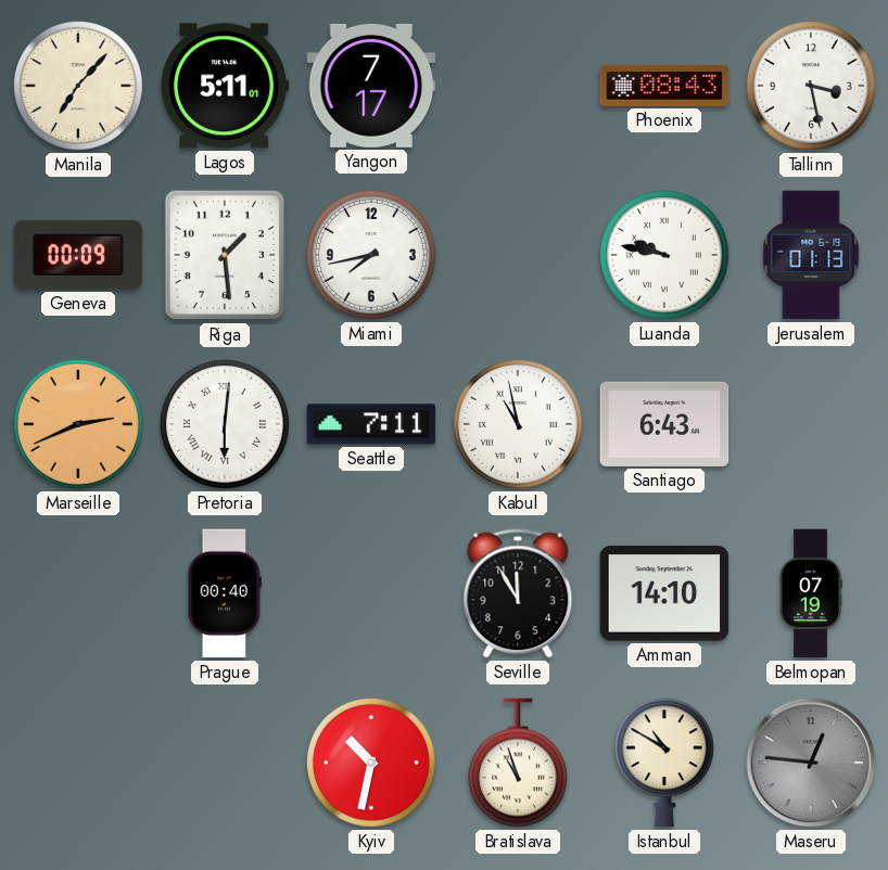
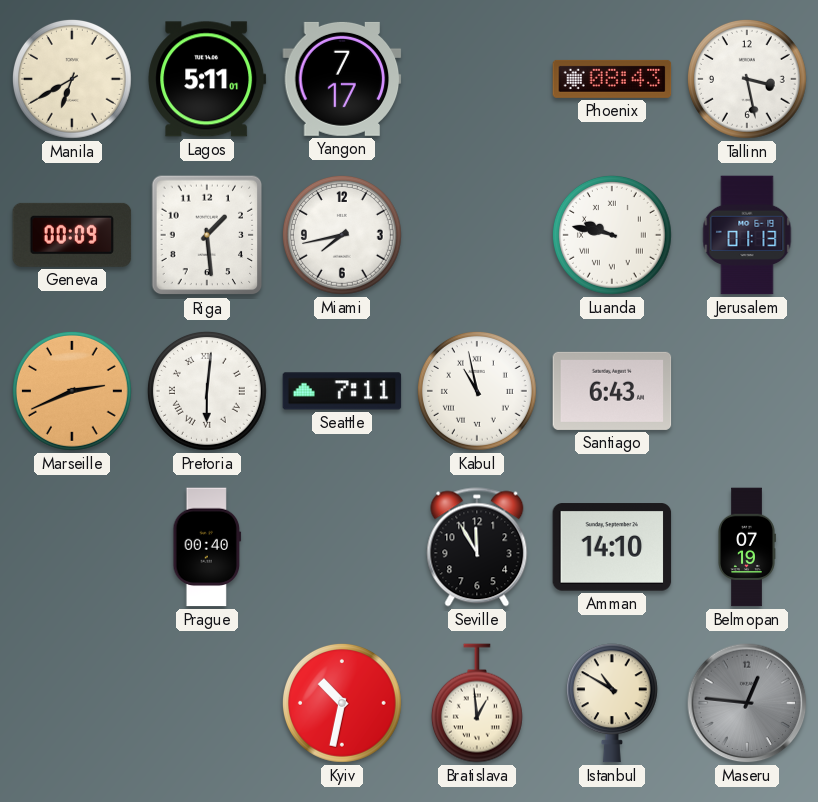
Manila: 7:07 -> 6:40
Bratislava: 10:57 -> 12:59
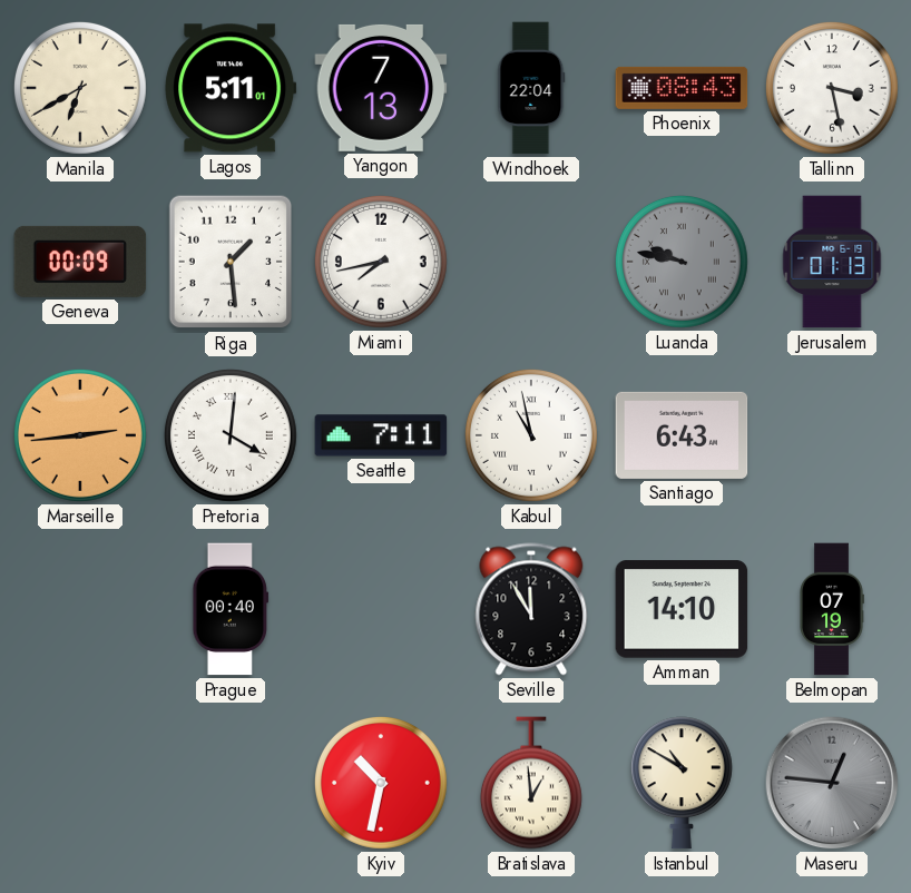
Yangon: 7:17 -> 7:13
Windhoek: none -> 22:04
Luanda dial: white -> grey
Marseille: 2:41 -> 2:44
Pretoria: 6:01 -> 4:01
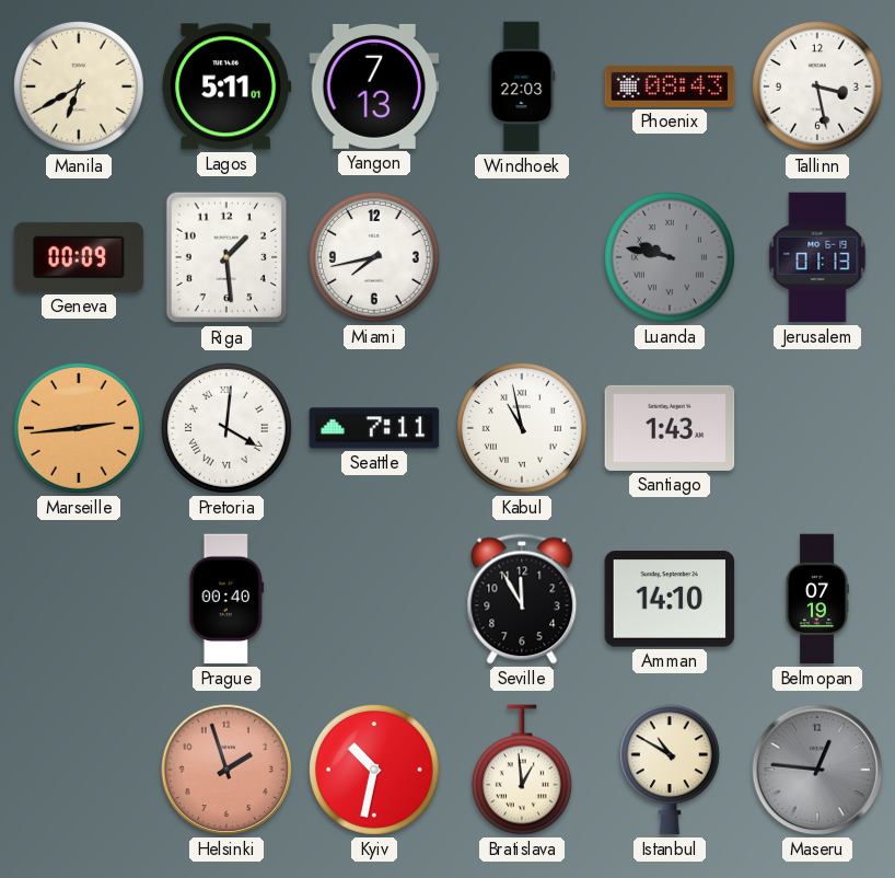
Windhoek: 22:04 -> 22:03
Santiago: 6:43 -> 1:43
Helsinki: none -> 1:57
